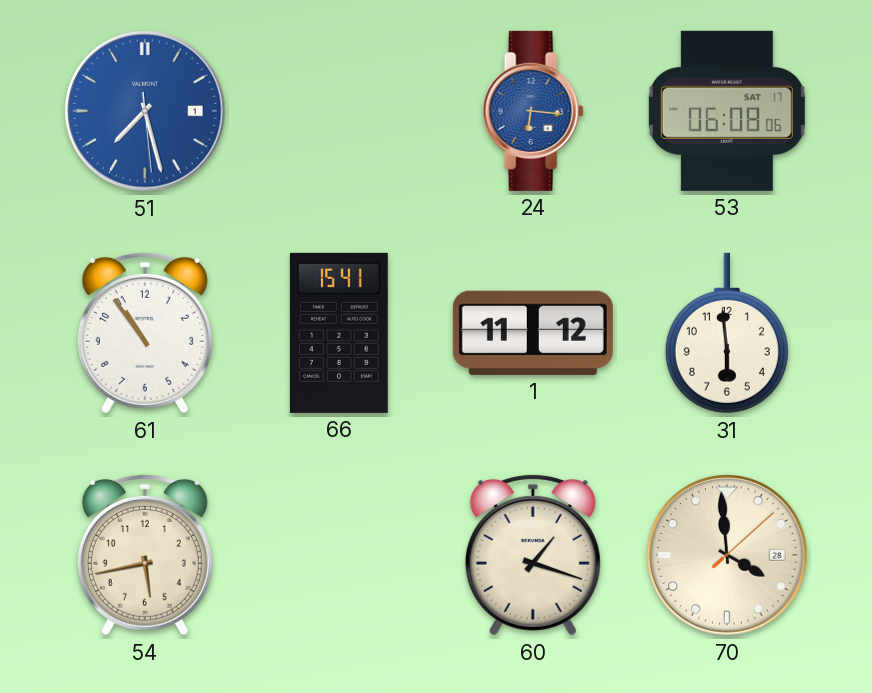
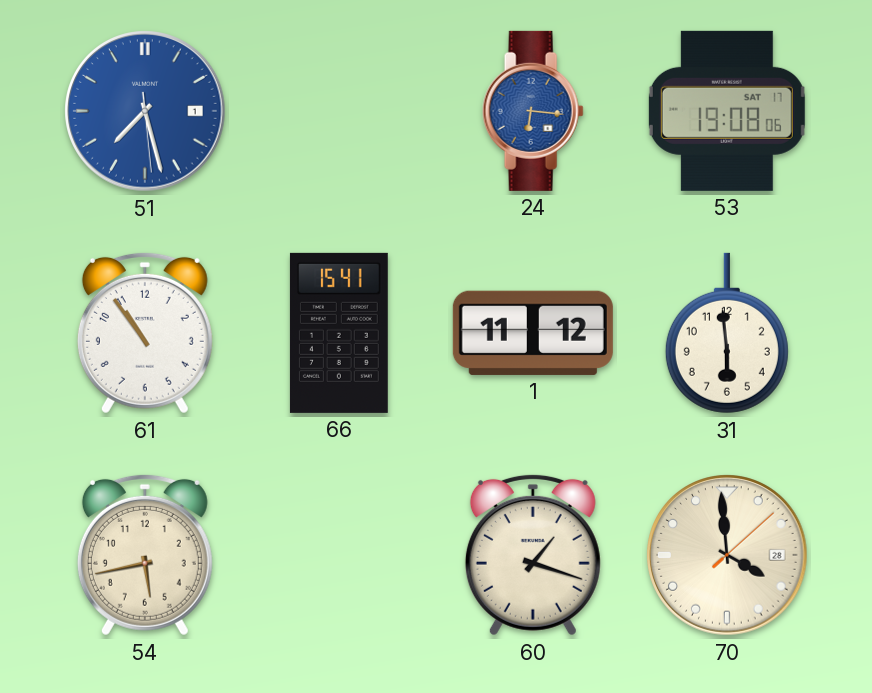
53: 06:08 -> 19:08
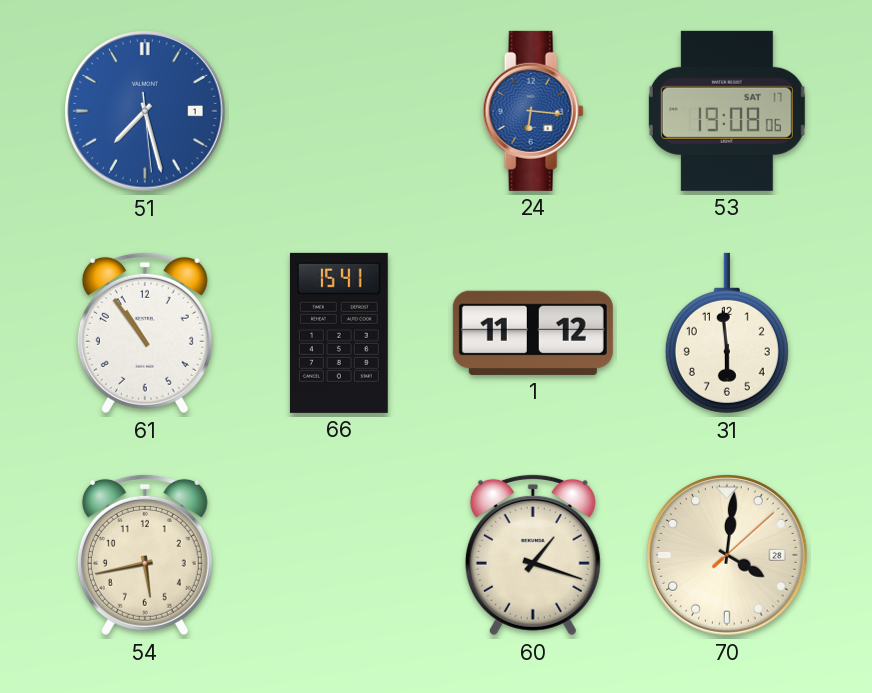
70: 3:59 -> 4:01
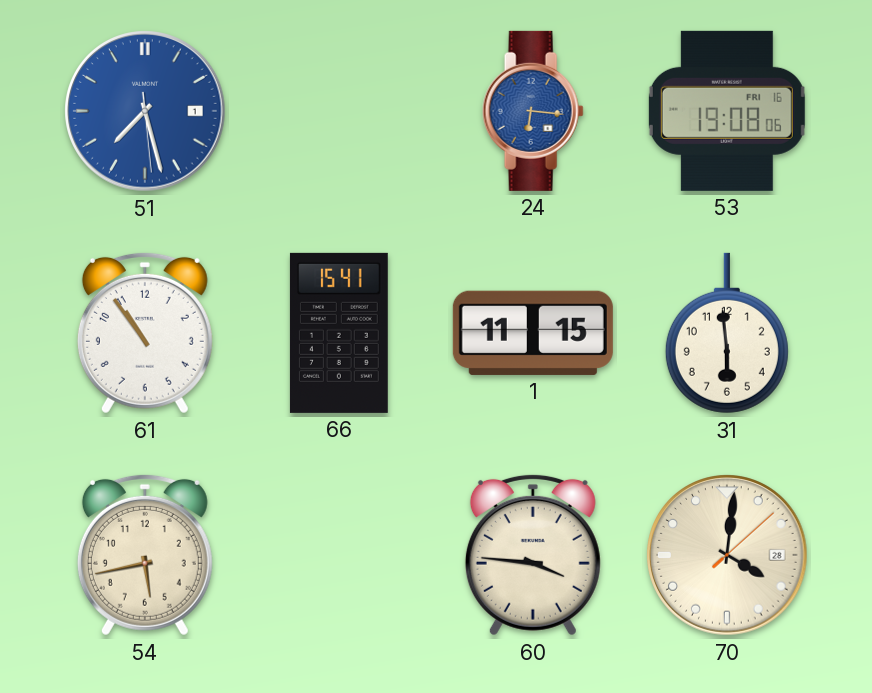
53 date: SAT 17 -> FRI 16
1: 11:12 -> 11:15
60: 1:18 -> 3:46
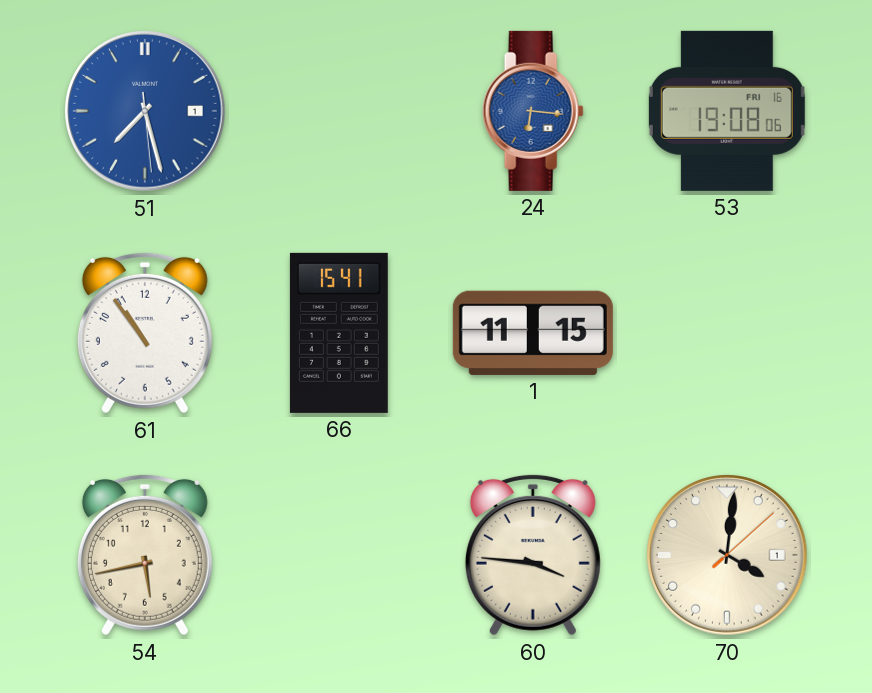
31: 5:59 -> none
70 date: 28 -> 1
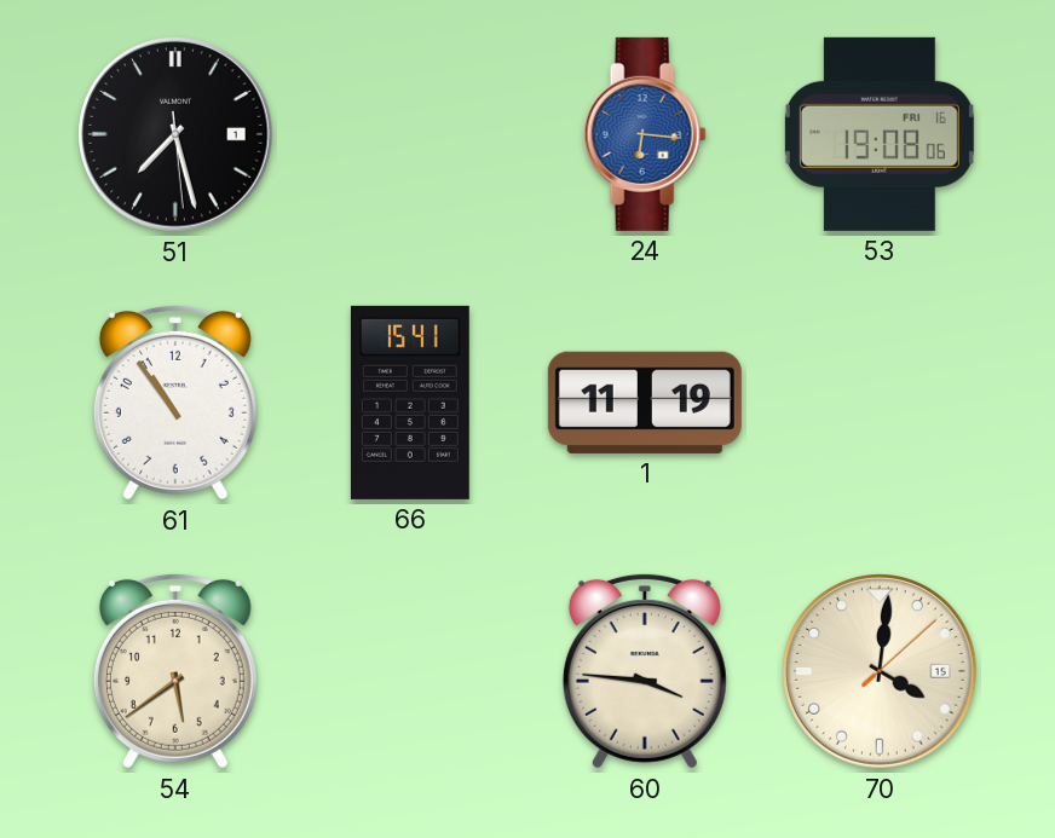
51 dial: blue -> black
1: 11:15 -> 11:19
54: 5:43 -> 5:39
70 date: 1 -> 15
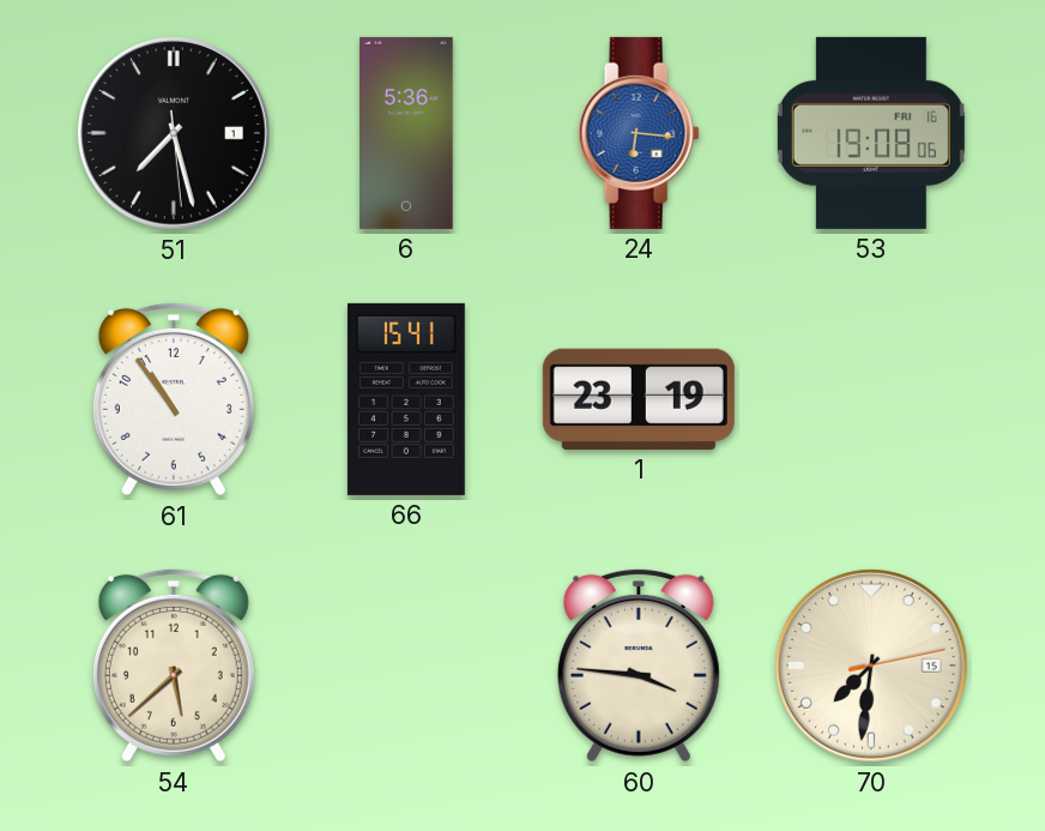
6: none -> 5:36
1: 11:19 -> 23:19
54: 5:39 -> 5:38
70: 4:01 -> 7:31
